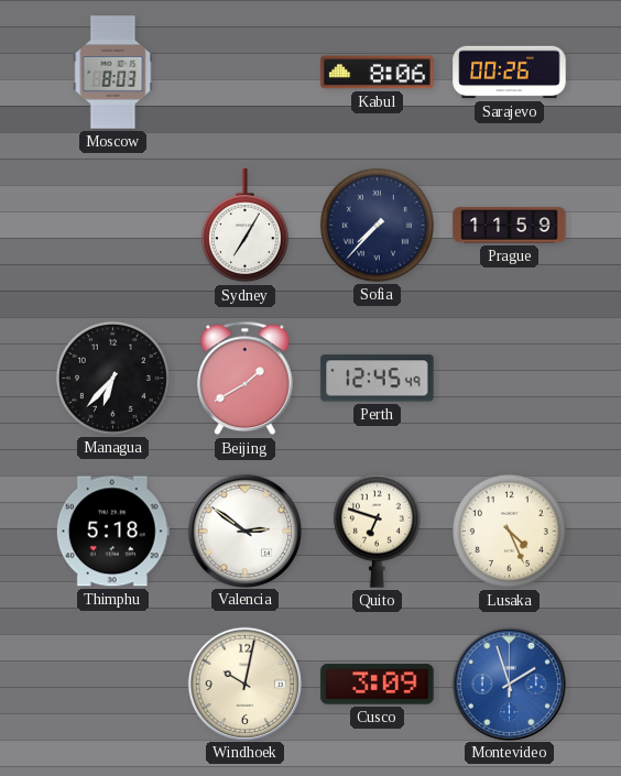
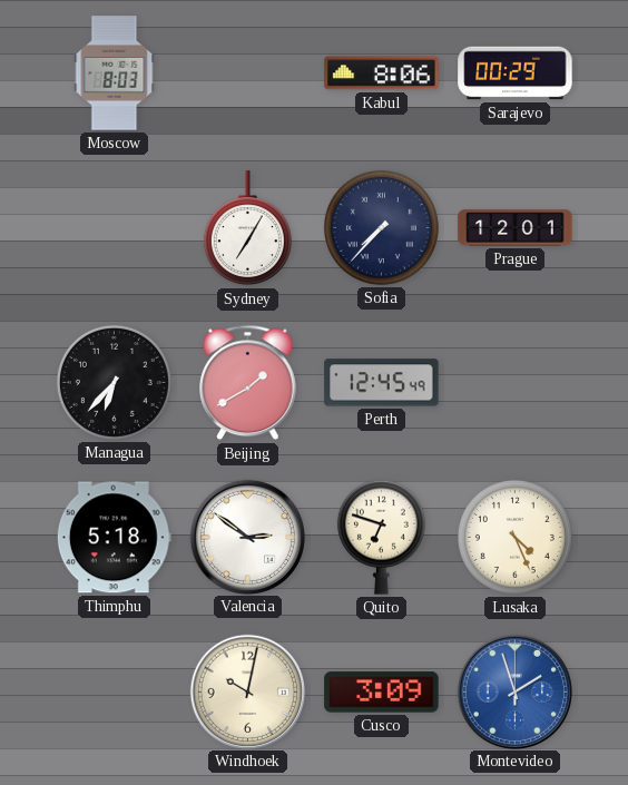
Sarajevo: 00:26 -> 00:29
Prague: 11:59 -> 12:01
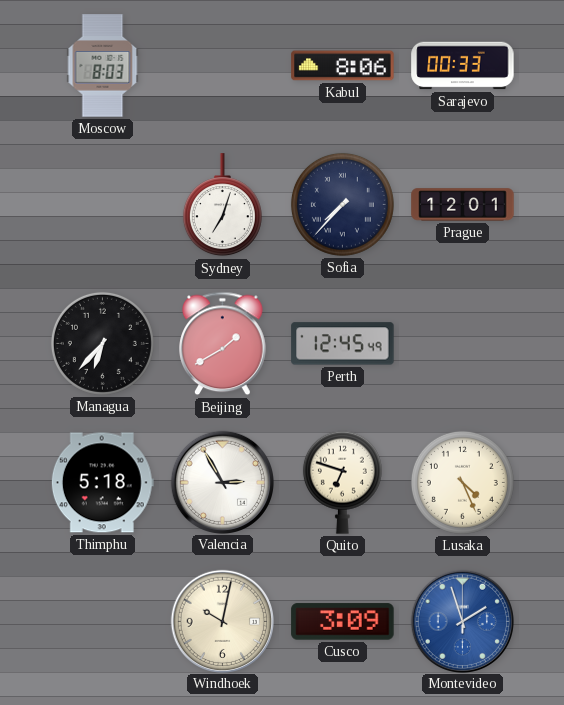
Sarajevo: 00:29 -> 00:33
Sydney: 7:05 -> 7:03
Valencia: 2:51 -> 2:55
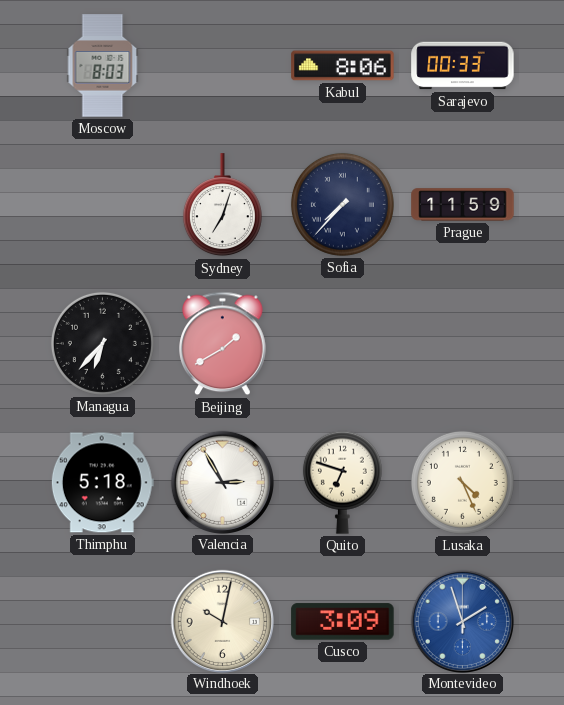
Prague: 12:01 -> 11:59
Perth: 12:45 -> none
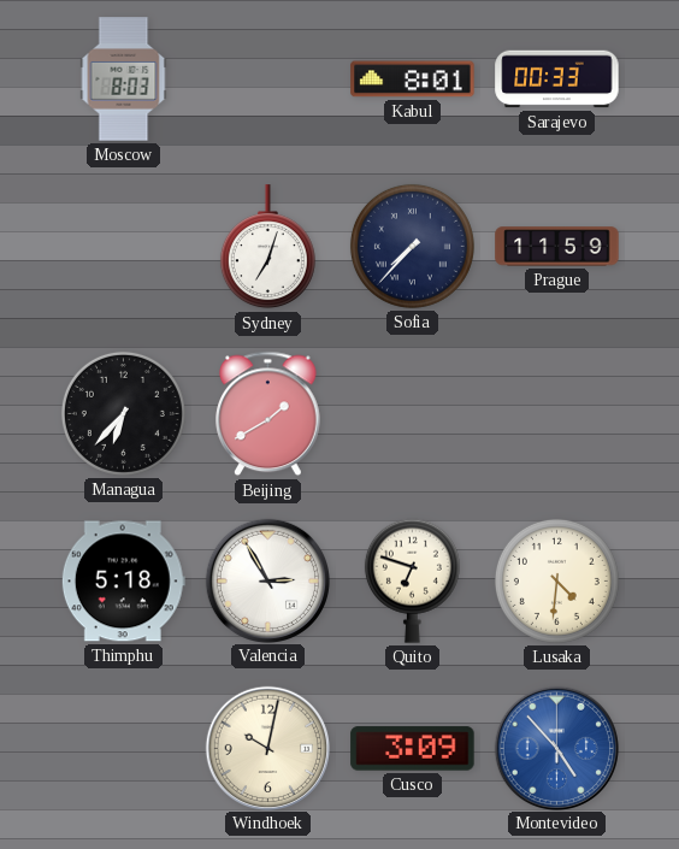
Kabul: 8:06 -> 8:01
Lusaka: 4:26 -> 4:31
Montevideo: 1:57 -> 4:53
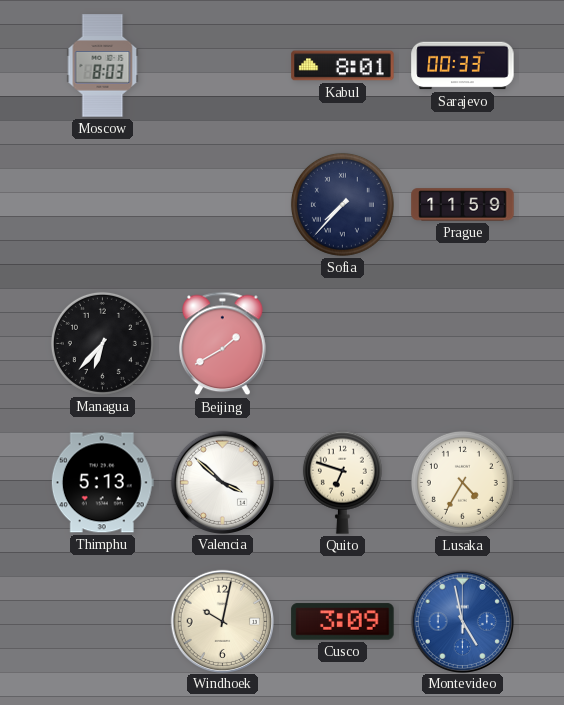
Sydney: 7:03 -> none
Thimphu: 5:18 -> 5:13
Valencia: 2:55 -> 3:52
Lusaka: 4:31 -> 4:35
Montevideo: 4:53 -> 4:58
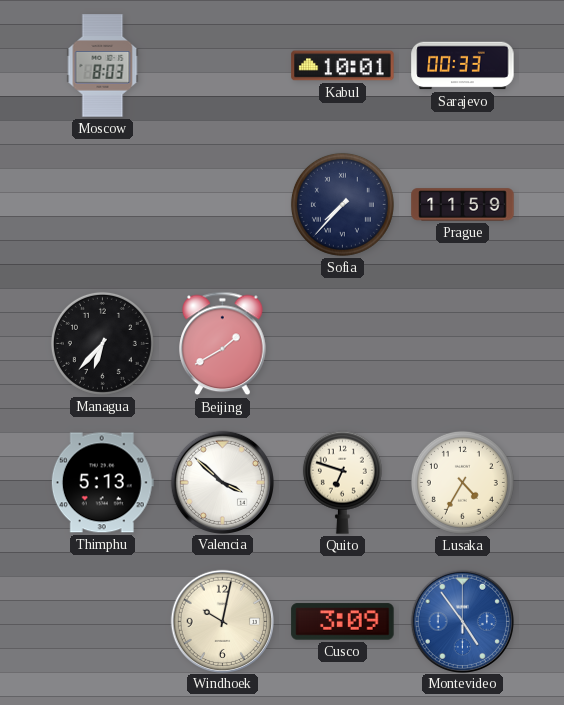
Kabul: 8:01 -> 10:01
Montevideo: 4:58 -> 4:54
